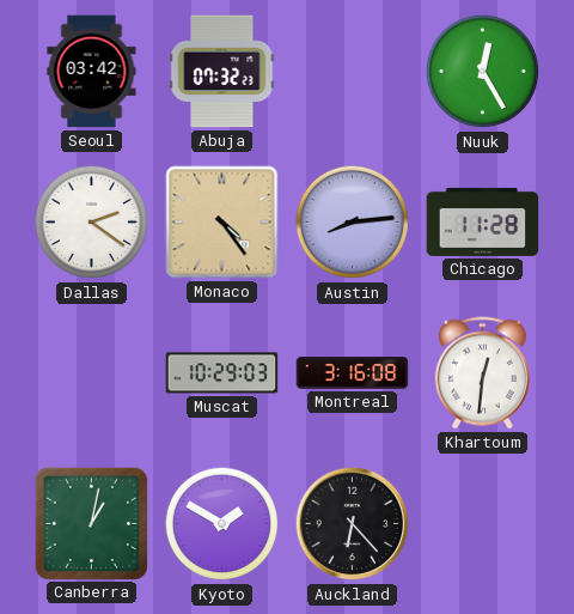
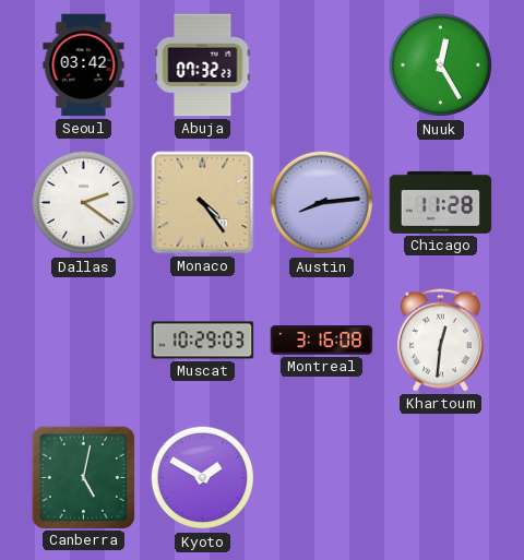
Canberra: 1:02 -> 5:02
Auckland: 6:23 -> none
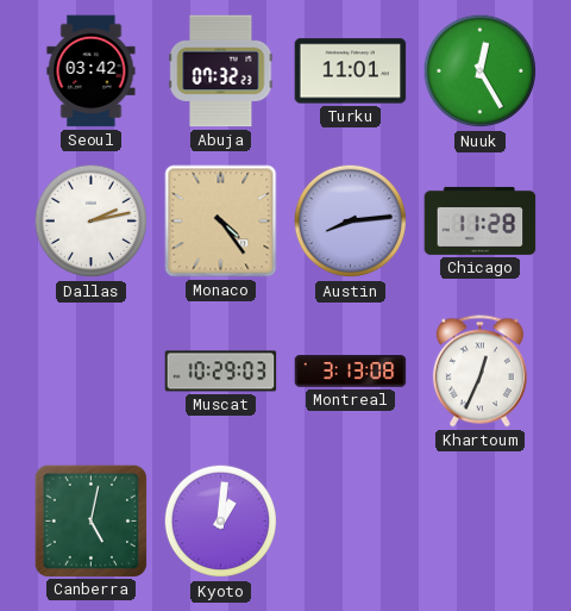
Turku: none -> 11:01
Dallas: 2:21 -> 2:13
Montreal: 3:16 -> 3:13
Khartoum: 12:31 -> 12:34
Kyoto: 1:50 -> 1:01
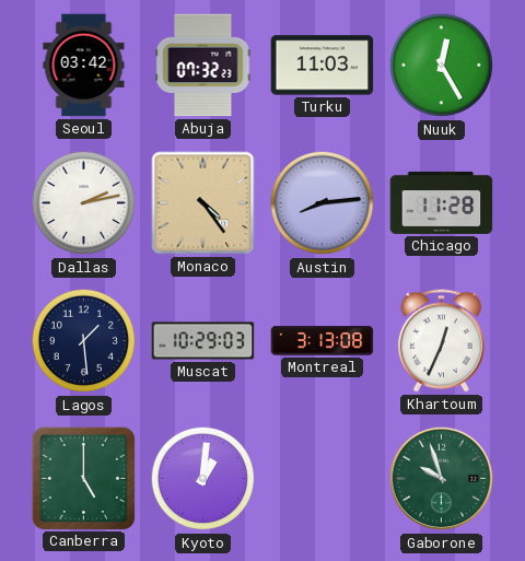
Turku: 11:01 -> 11:03
Lagos: none -> 1:29
Canberra: 5:02 -> 5:00
Gaborone: none -> 9:57
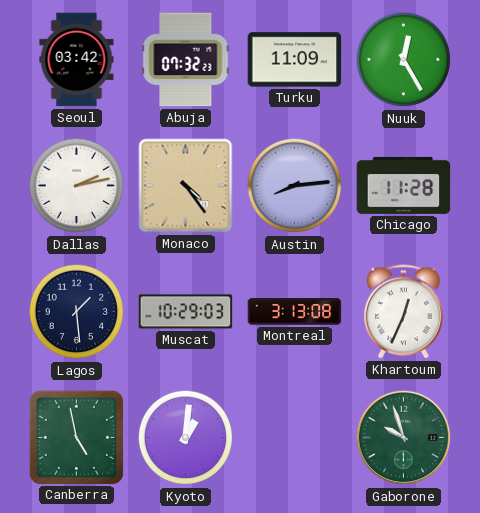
Turku: 11:03 -> 11:09
Canberra: 5:00 -> 4:58
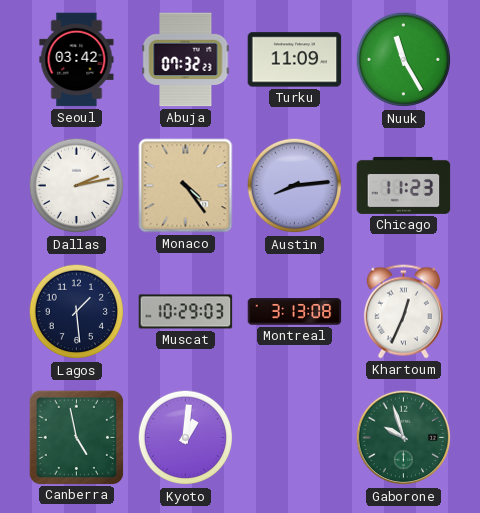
Nuuk: 12:25 -> 11:25
Chicago: 11:28 -> 11:23
